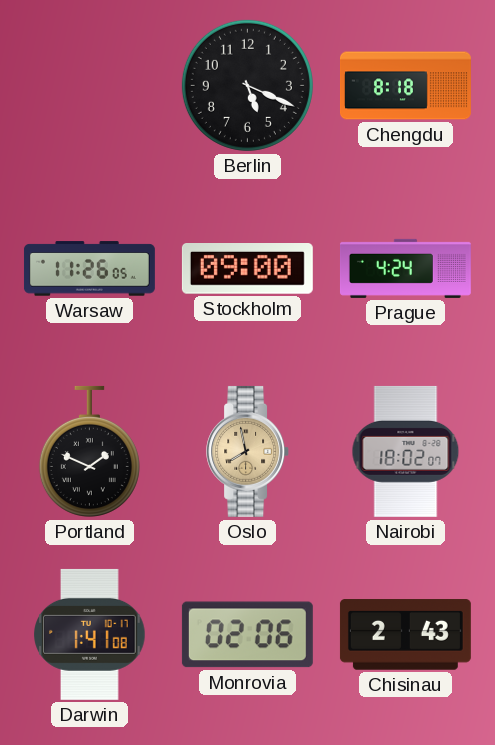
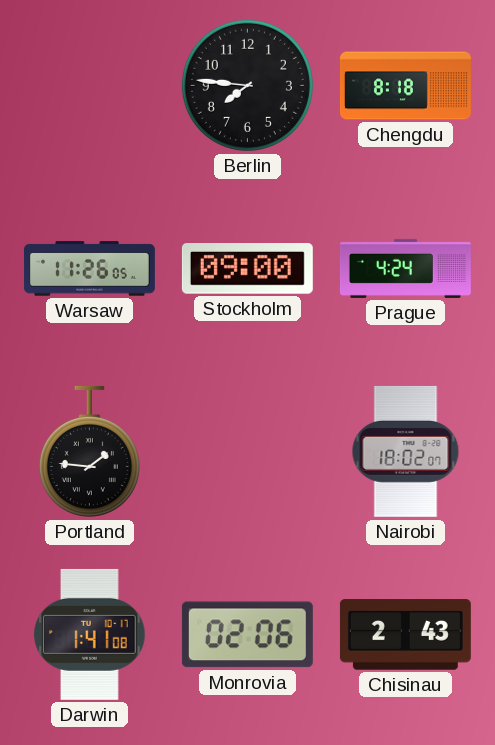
Berlin: 5:19 -> 7:46
Portland: 1:49 -> 1:46
Oslo: 7:58 -> none
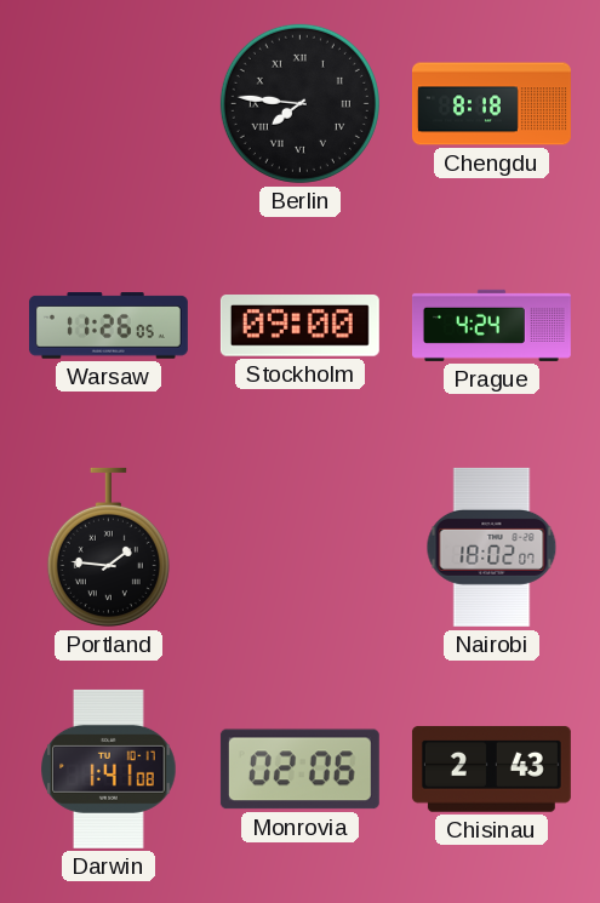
Berlin numerals: Arabic -> Roman
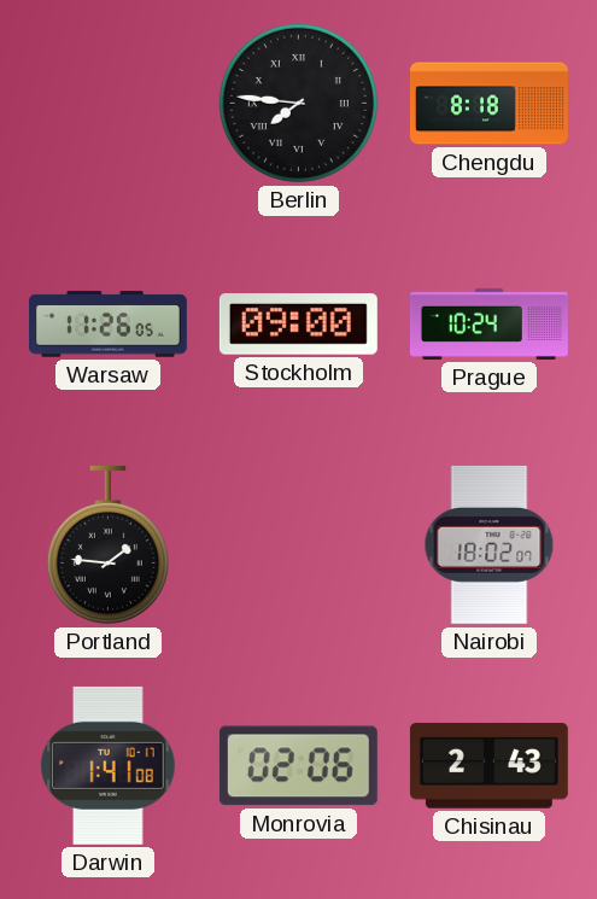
Prague: 4:24 -> 10:24
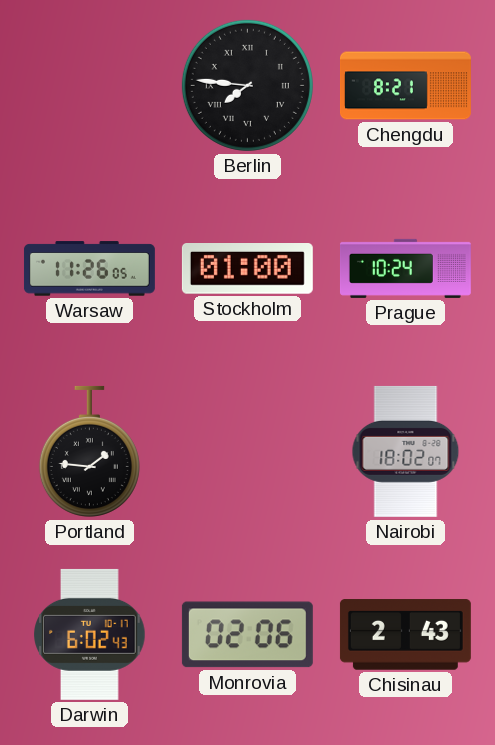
Chengdu: 8:18 -> 8:21
Stockholm: 09:00 -> 01:00
Darwin: 1:41 -> 6:02
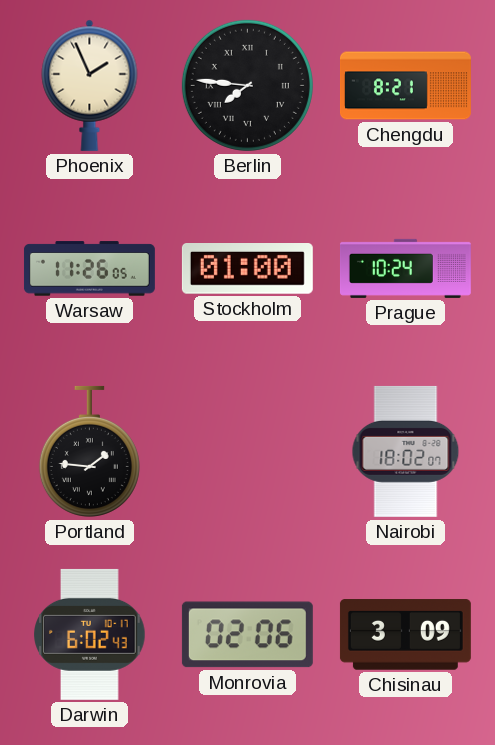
Phoenix: none -> 1:56
Chisinau: 2:43 -> 3:09
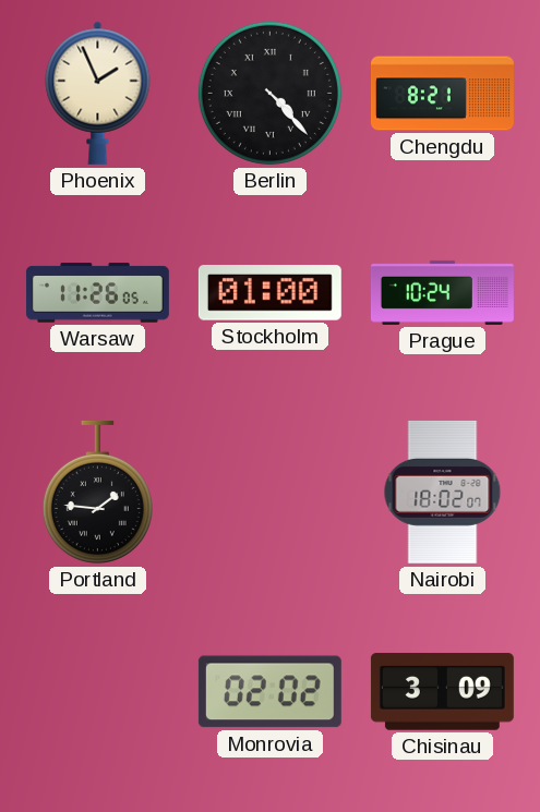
Berlin: 7:46 -> 4:23
Darwin: 6:02 -> none
Monrovia: 02:06 -> 02:02
